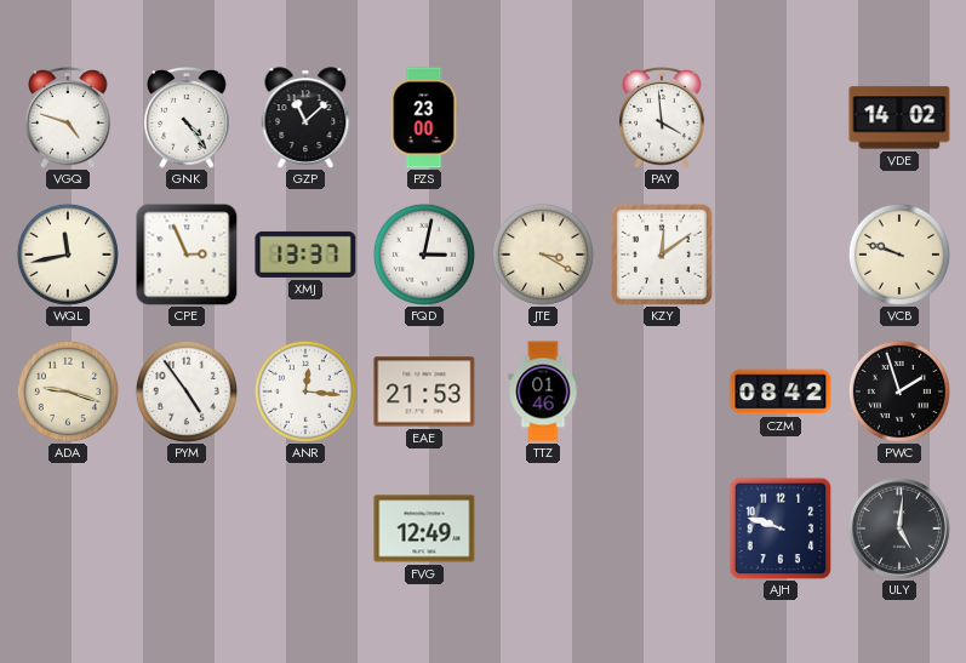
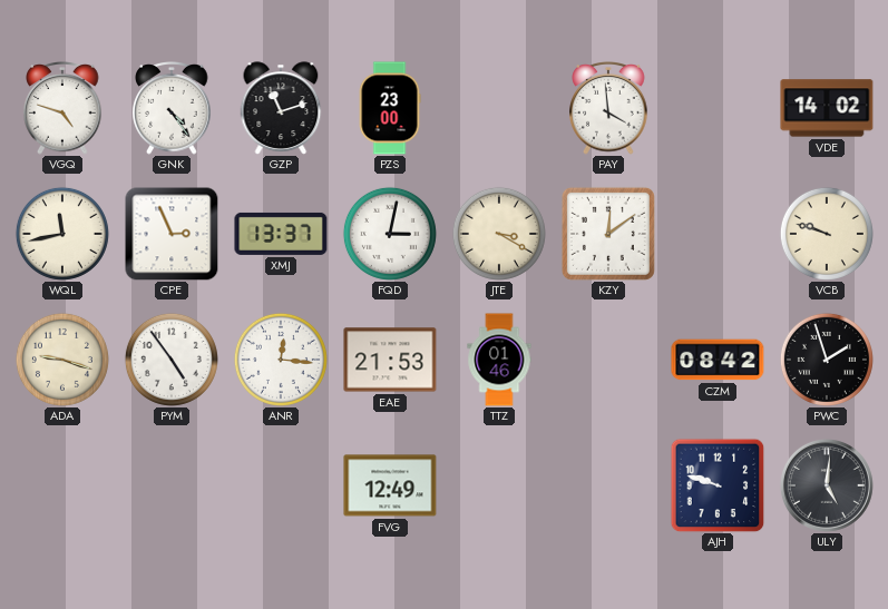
GZP: 11:08 -> 11:12
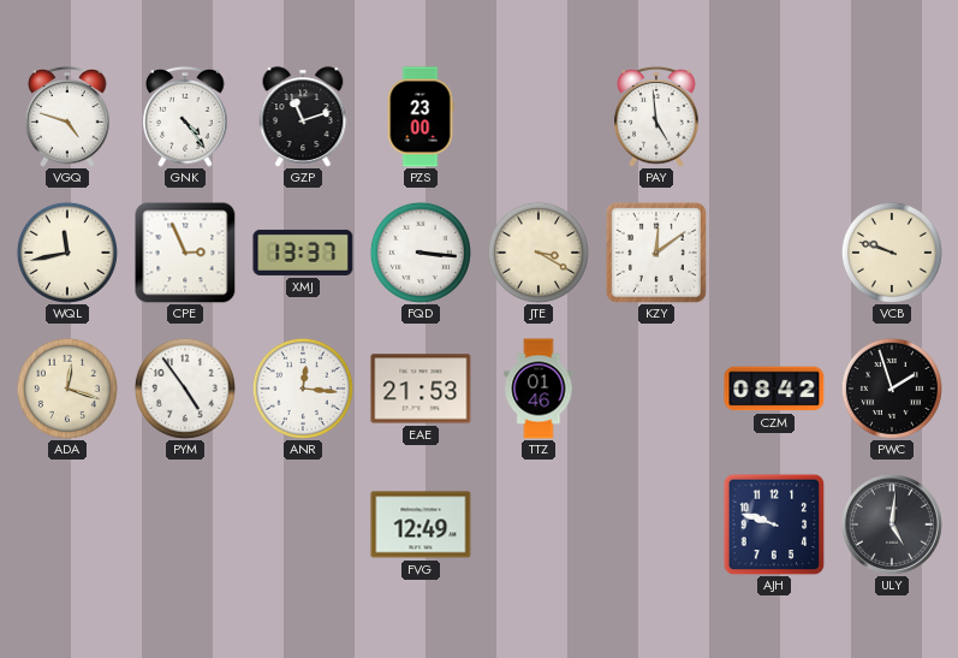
PAY: 3:59 -> 4:59
VDE: 14:02 -> none
FQD: 3:02 -> 3:16
ADA: 9:18 -> 12:18
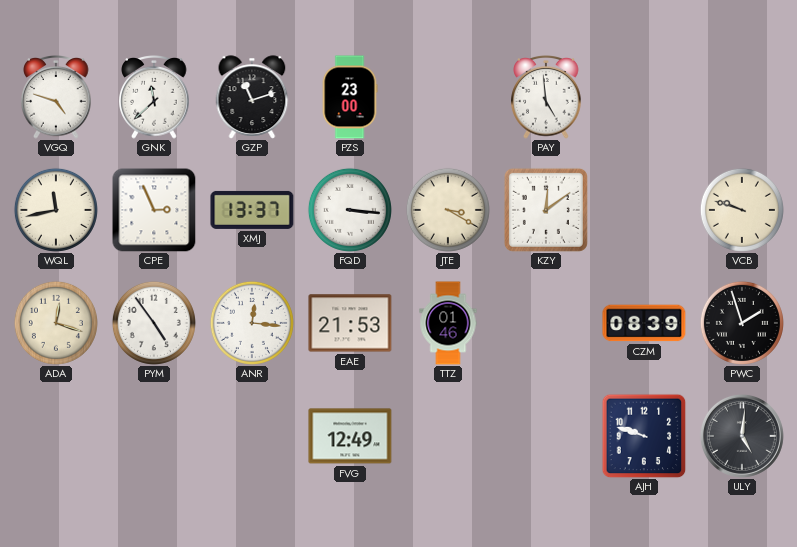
GNK: 4:24 -> 11:38
CZM: 08:42 -> 08:39
